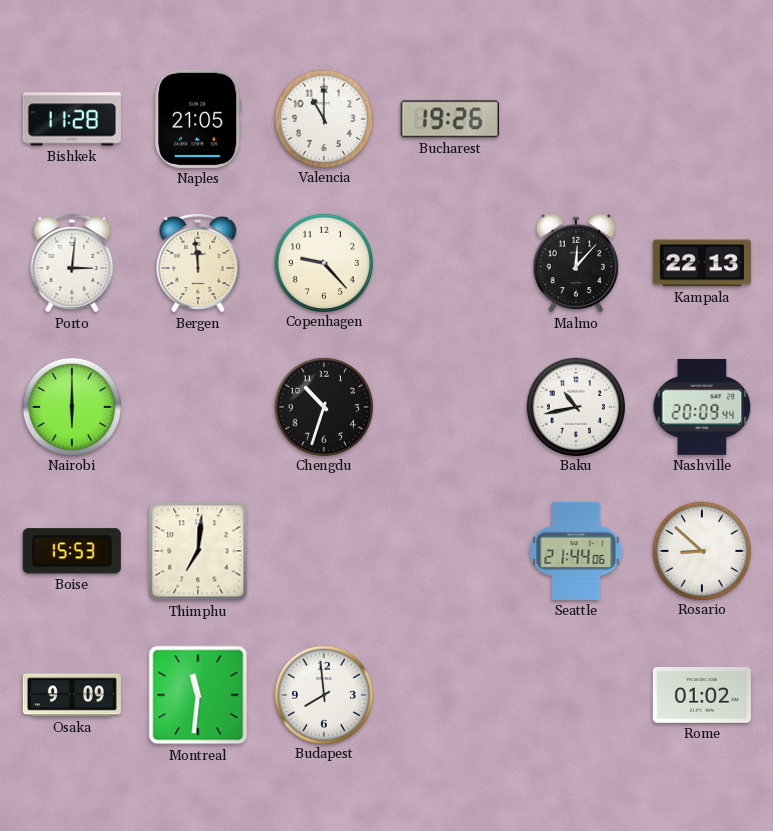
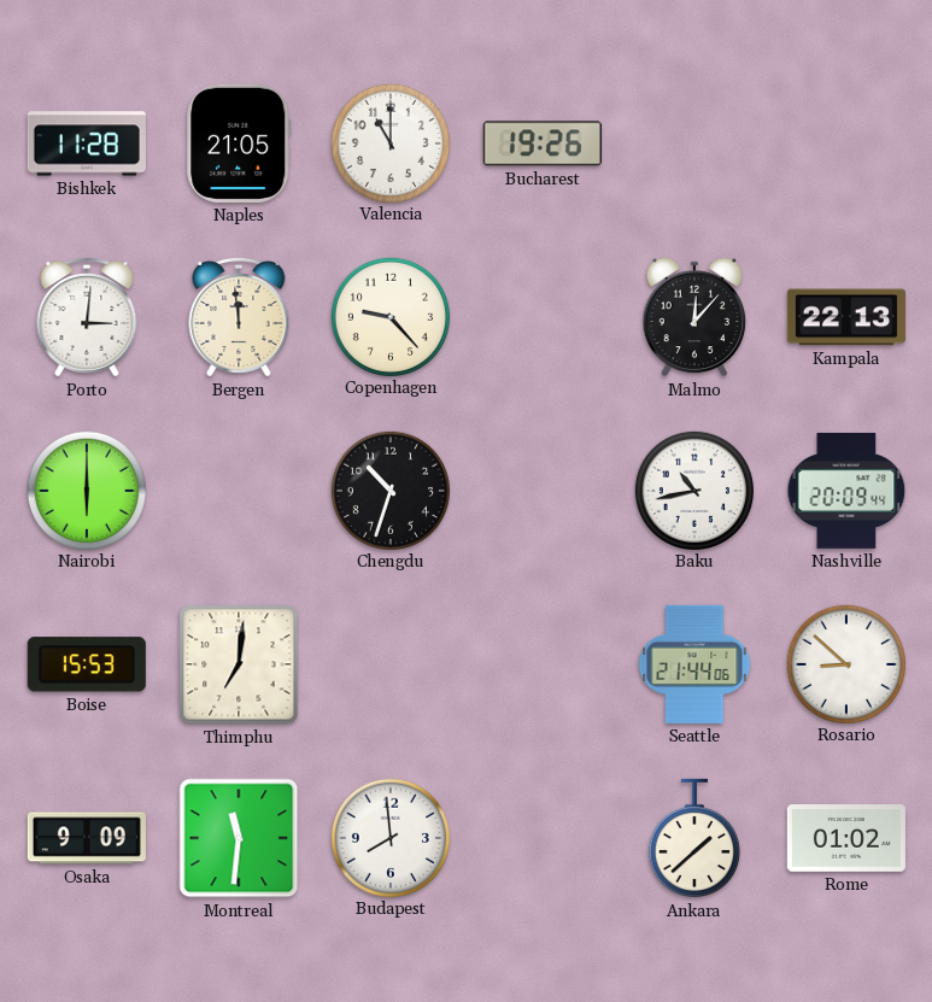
Ankara: none -> 1:38
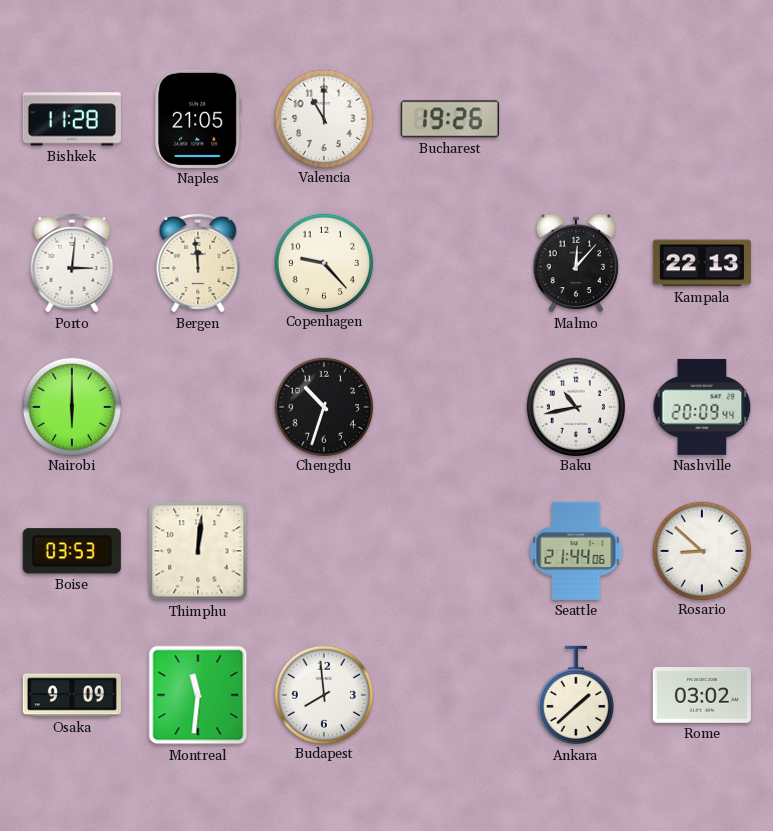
Boise: 15:53 -> 03:53
Thimphu: 7:01 -> 12:01
Rome: 01:02 -> 03:02
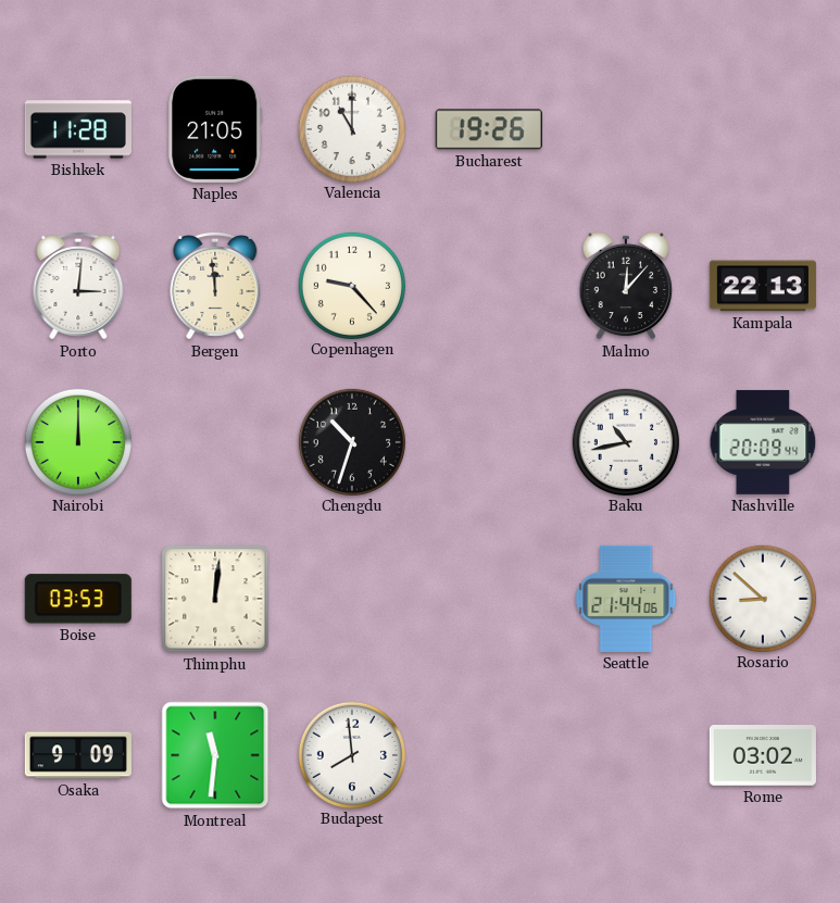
Nairobi: 6:00 -> 12:00
Ankara: 1:38 -> none
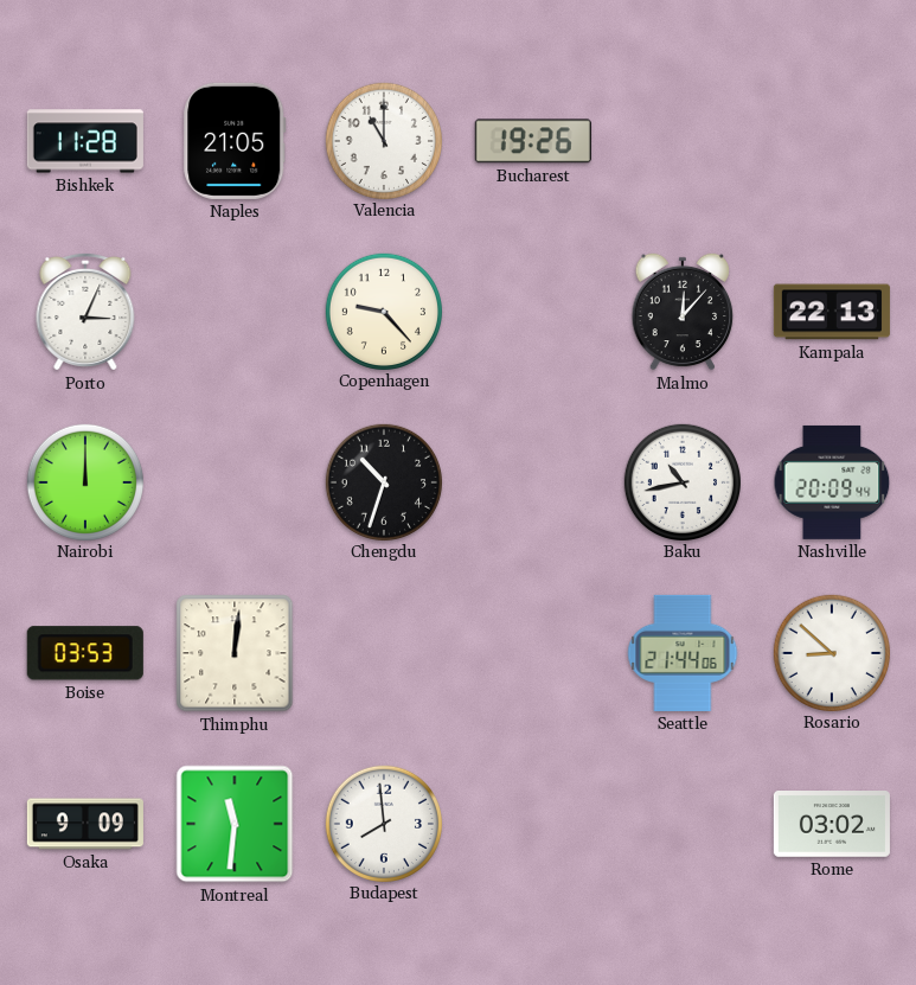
Porto: 3:01 -> 3:04
Bergen: 11:59 -> none
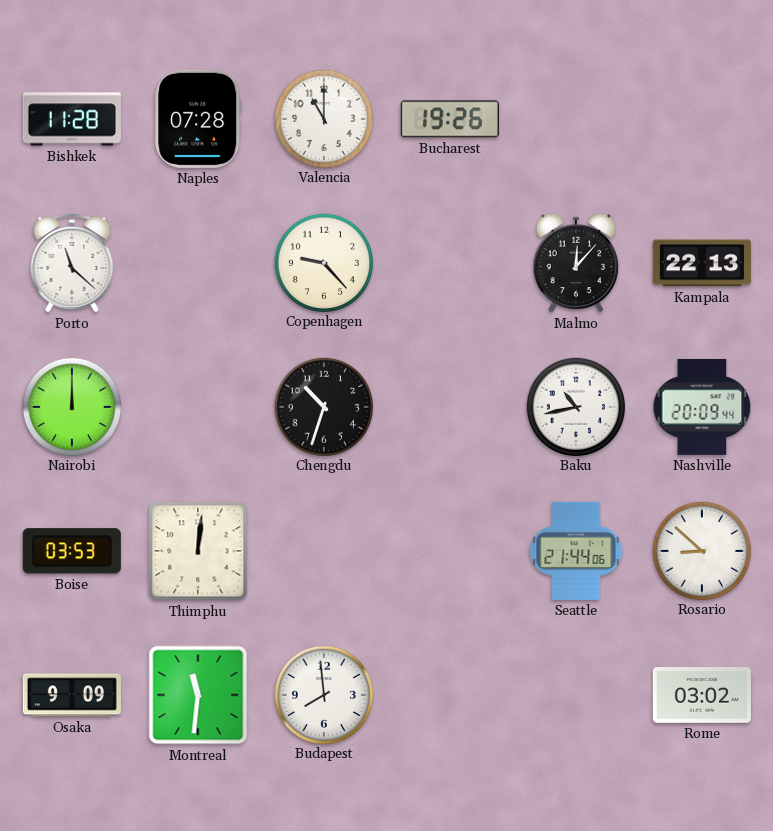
Naples: 21:05 -> 07:28
Porto: 3:04 -> 11:22
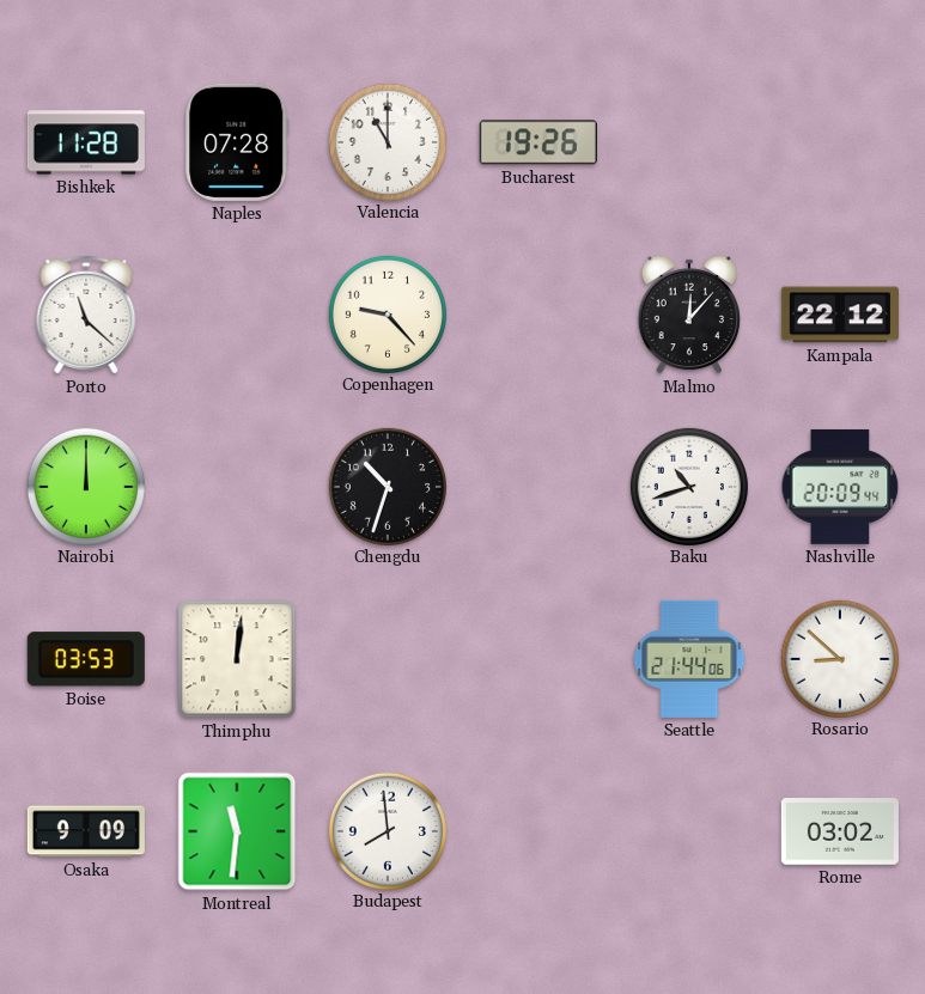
Kampala: 22:13 -> 22:12
Baku: 10:43 -> 10:42
